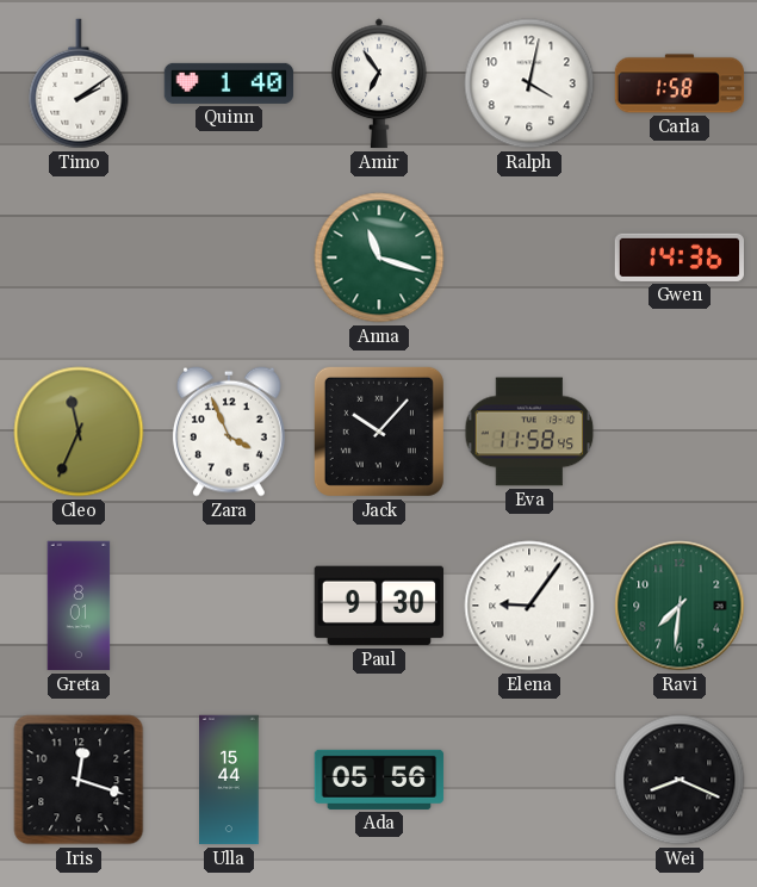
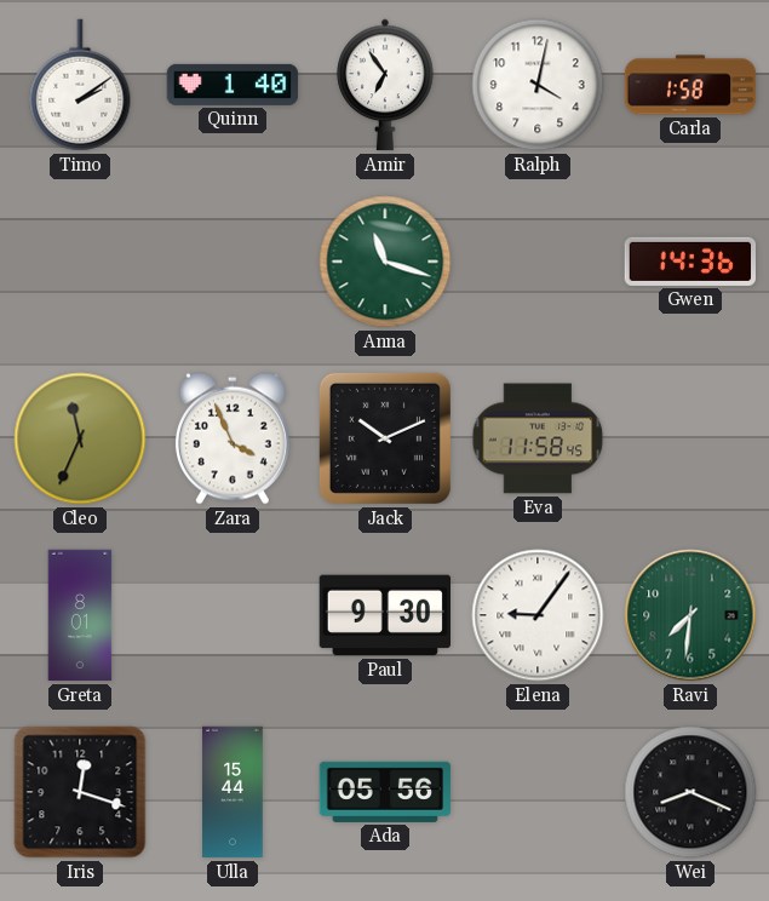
Jack: 10:07 -> 10:11
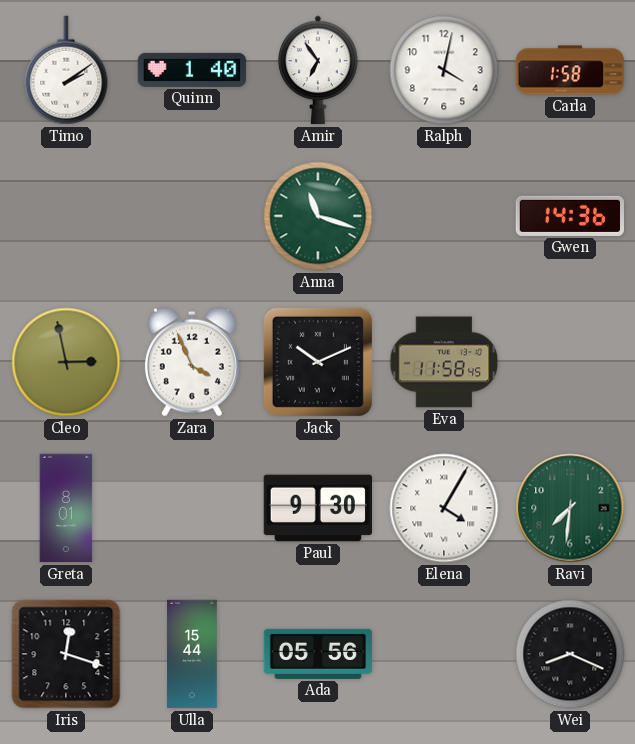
Cleo: 11:34 -> 2:58
Elena: 9:06 -> 4:05
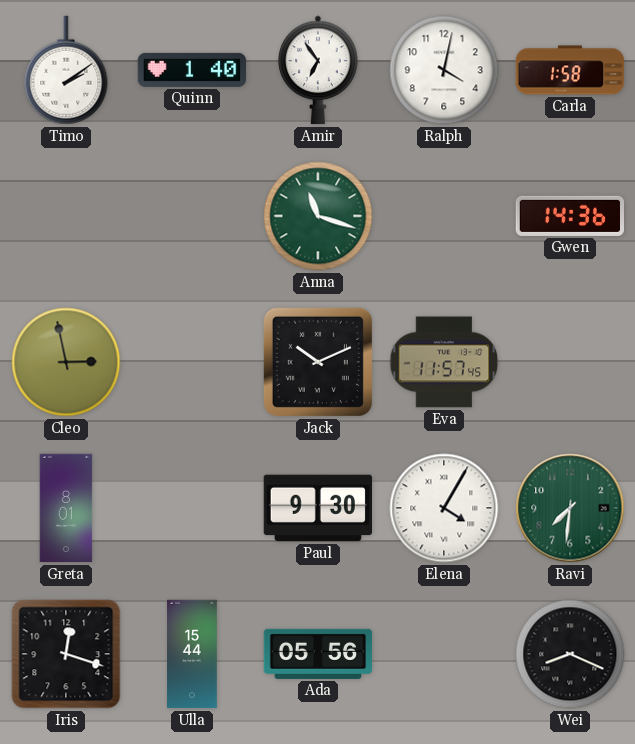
Zara: 3:56 -> none
Eva: 11:58 -> 11:57
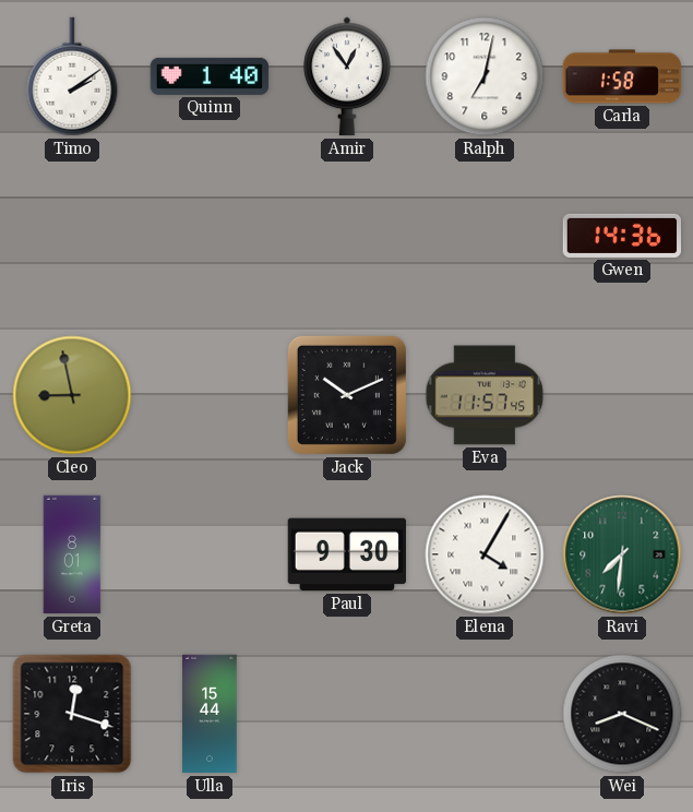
Amir: 6:54 -> 12:54
Ralph: 4:02 -> 7:02
Anna: 11:18 -> none
Cleo: 2:58 -> 8:58
Ada: 05:56 -> none
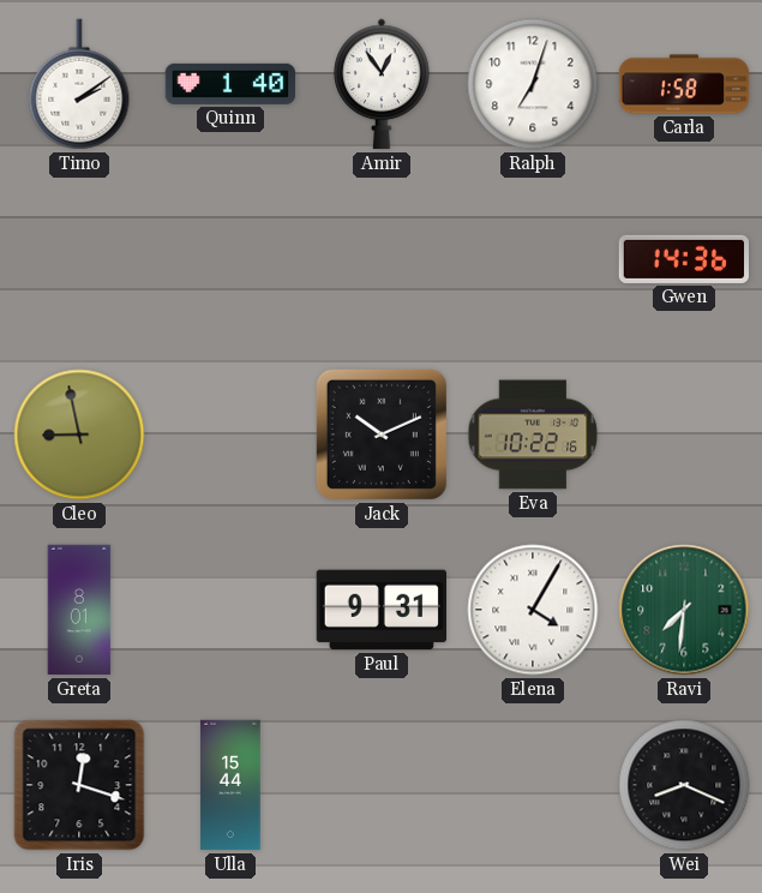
Ralph: 7:02 -> 7:03
Eva: 11:57 -> 10:22
Paul: 9:30 -> 9:31
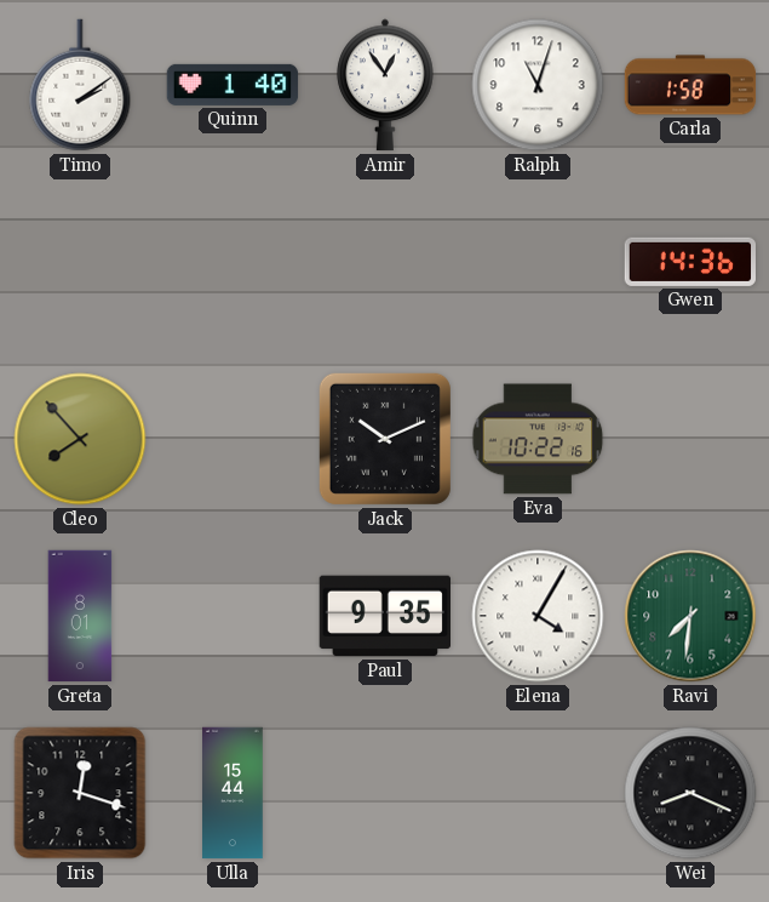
Ralph: 7:03 -> 11:03
Cleo: 8:58 -> 7:53
Paul: 9:31 -> 9:35
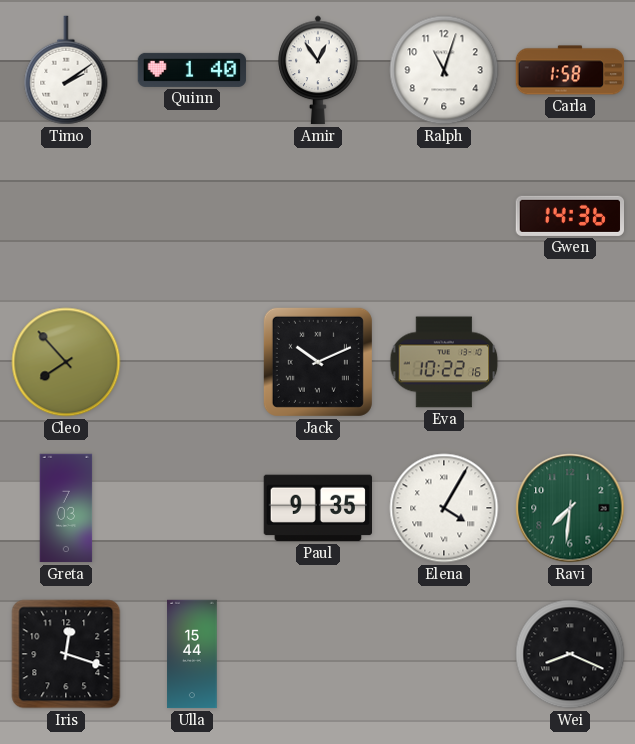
Greta: 8:01 -> 7:03
